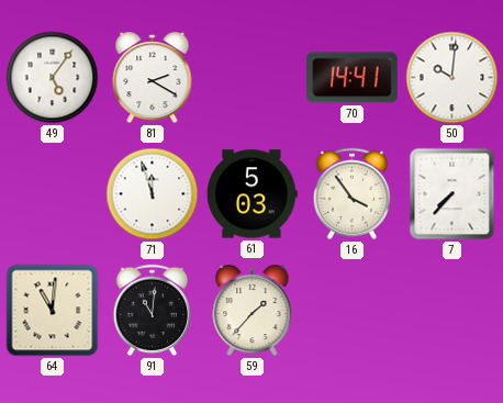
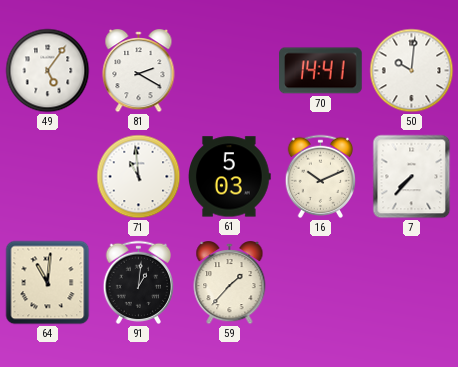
71: 11:57 -> 10:59
16: 3:54 -> 10:11
91: 11:01 -> 1:01
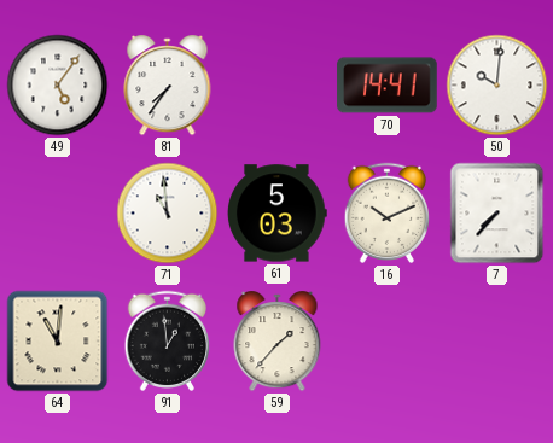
81: 2:20 -> 7:36
91: 1:01 -> 12:59
